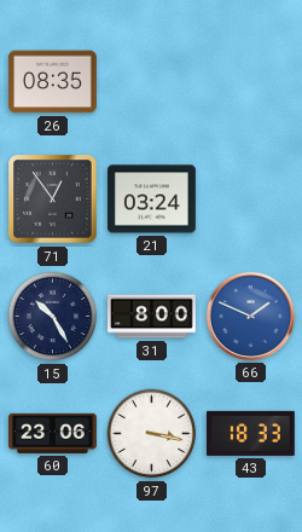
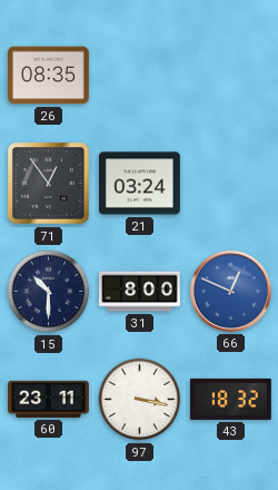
15: 10:25 -> 10:30
66: 1:49 -> 12:49
60: 23:06 -> 23:11
43: 18:33 -> 18:32
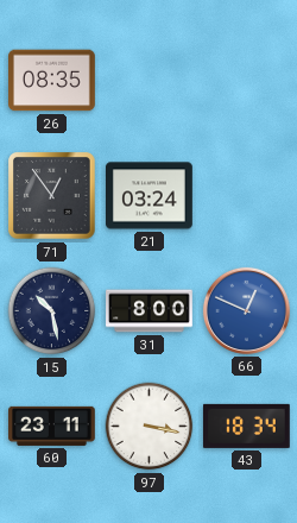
15: 10:30 -> 10:28
43: 18:32 -> 18:34
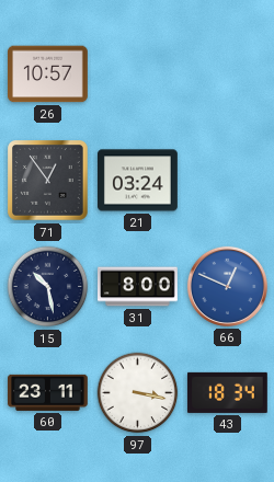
26: 08:35 -> 10:57
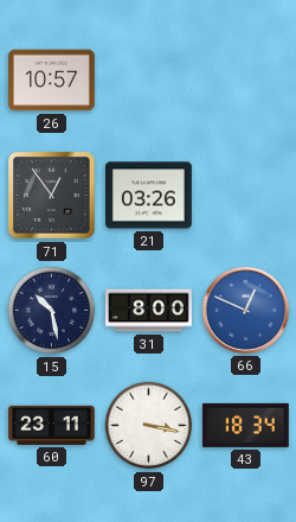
21: 03:24 -> 03:26
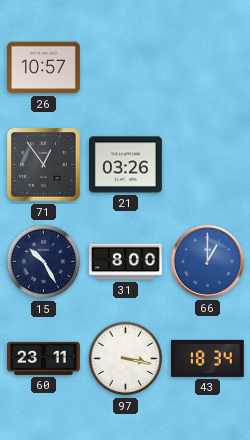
15: 10:28 -> 10:25
66: 12:49 -> 1:00
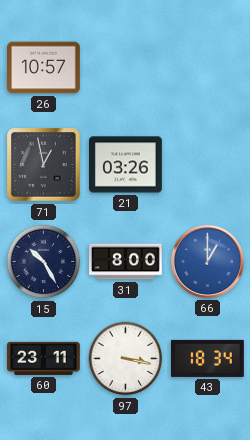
71: 12:54 -> 12:58
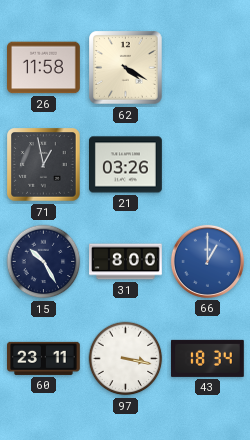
26: 10:57 -> 11:58
62: none -> 4:20
